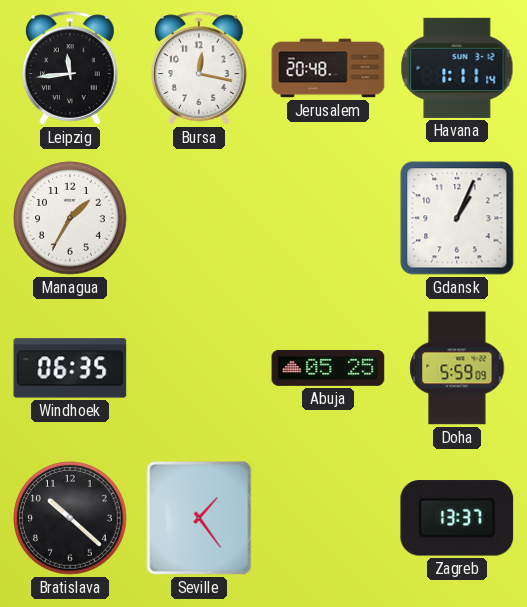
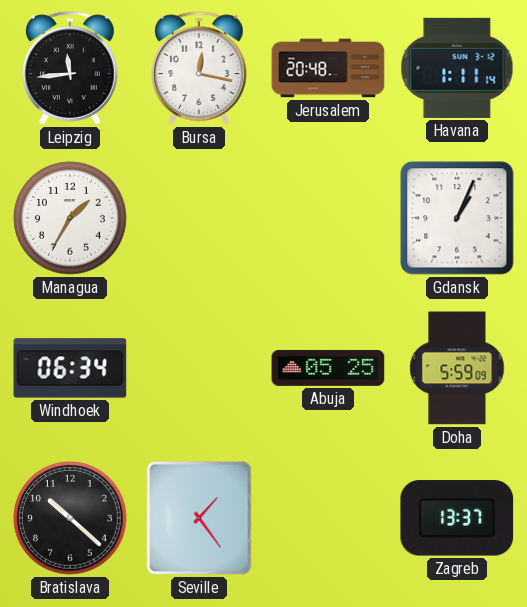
Windhoek: 06:35 -> 06:34
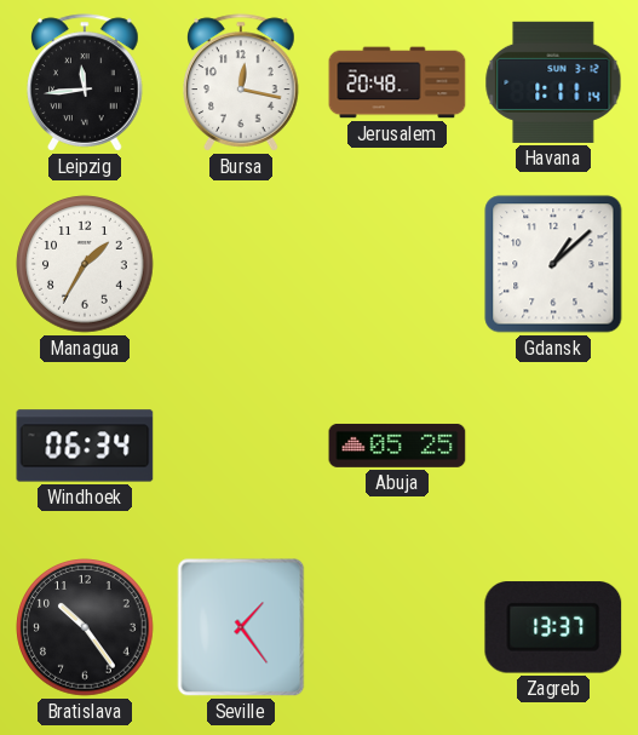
Gdansk: 1:04 -> 1:08
Doha: 5:59 -> none
Bratislava: 10:22 -> 10:24
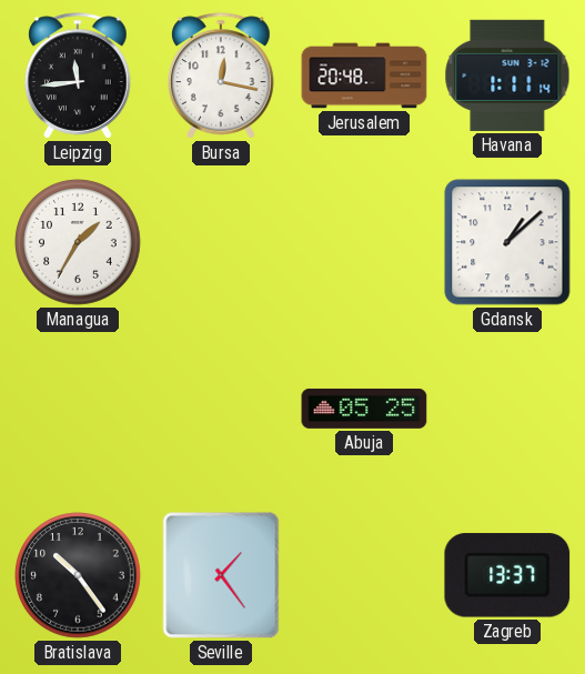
Windhoek: 06:34 -> none
